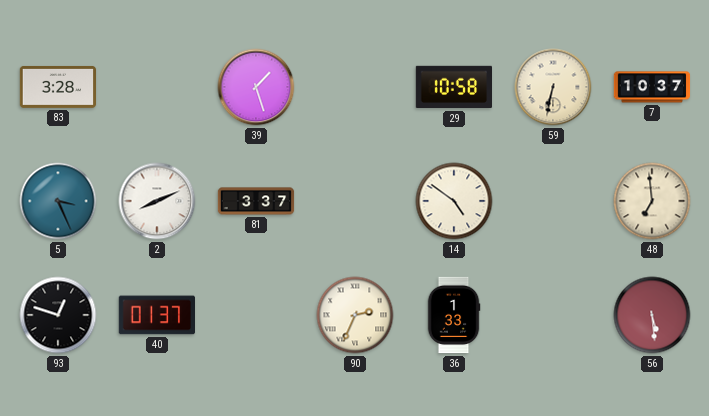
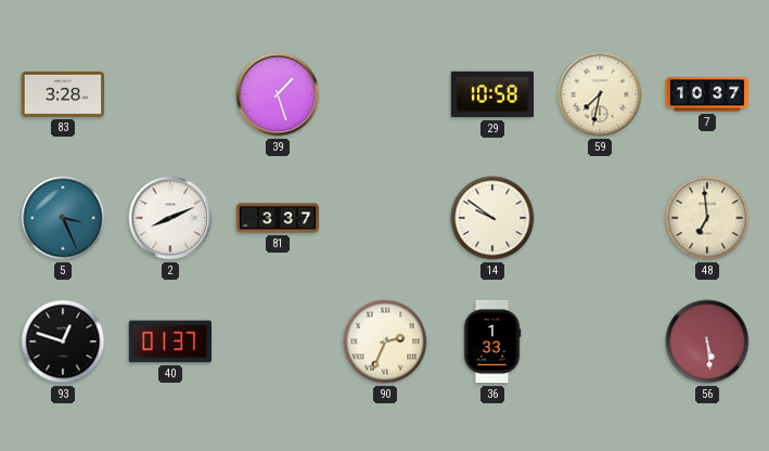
59: 6:32 -> 7:32
14: 4:51 -> 9:51
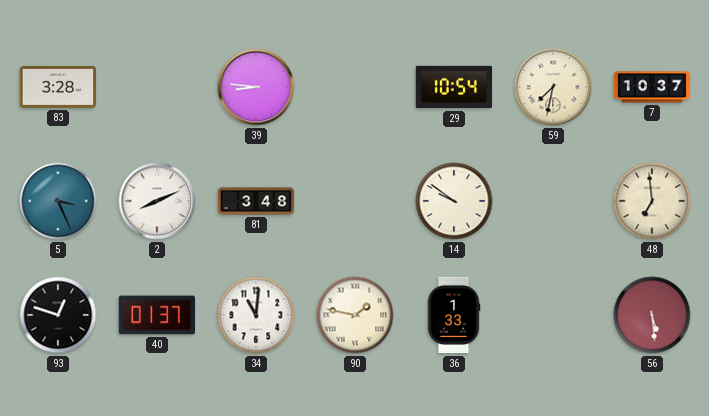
39: 1:27 -> 8:46
29: 10:58 -> 10:54
81: 3:37 -> 3:48
34: none -> 11:01
90: 2:34 -> 1:47
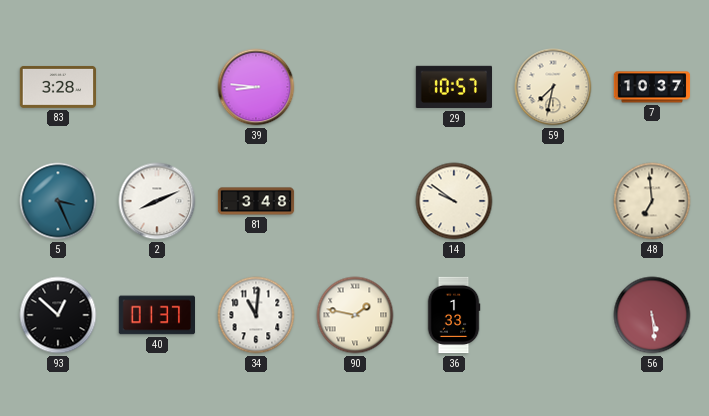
29: 10:54 -> 10:57
93: 12:48 -> 12:52
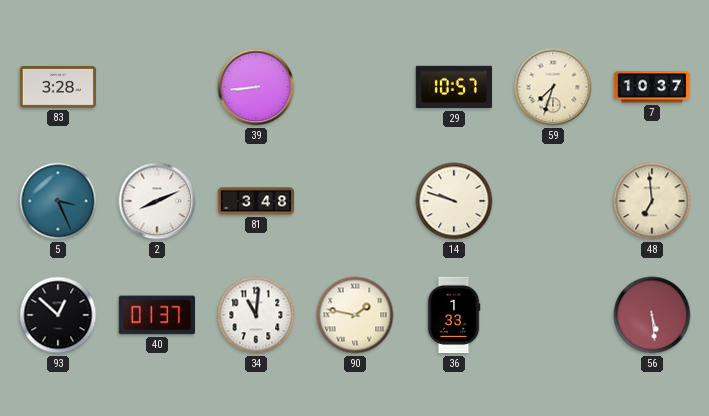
39: 8:46 -> 8:44
59: 7:32 -> 7:33
14: 9:51 -> 9:48
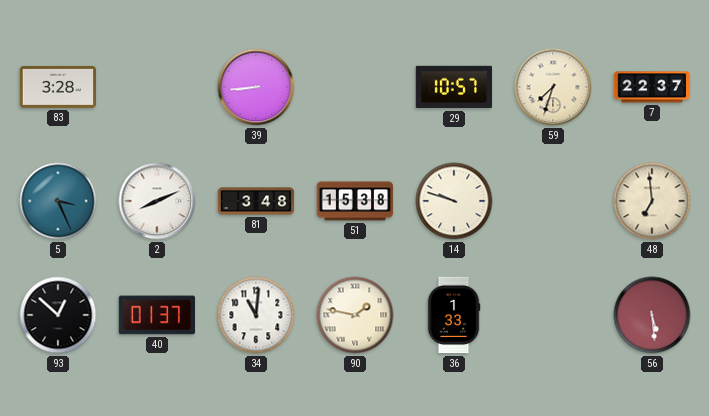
7: 10:37 -> 22:37
51: none -> 15:38
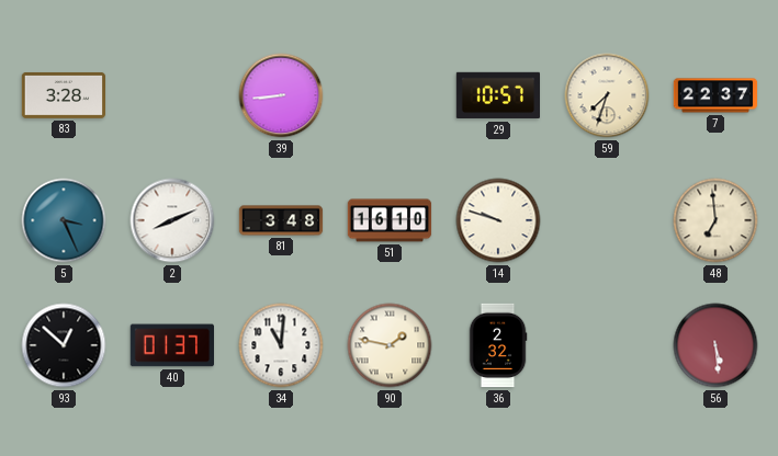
51: 15:38 -> 16:10
36: 1:33 -> 2:32
